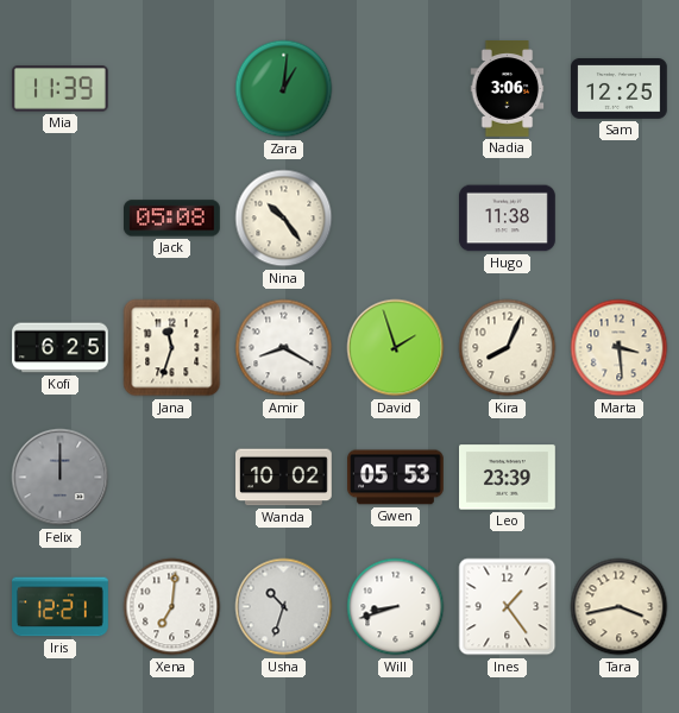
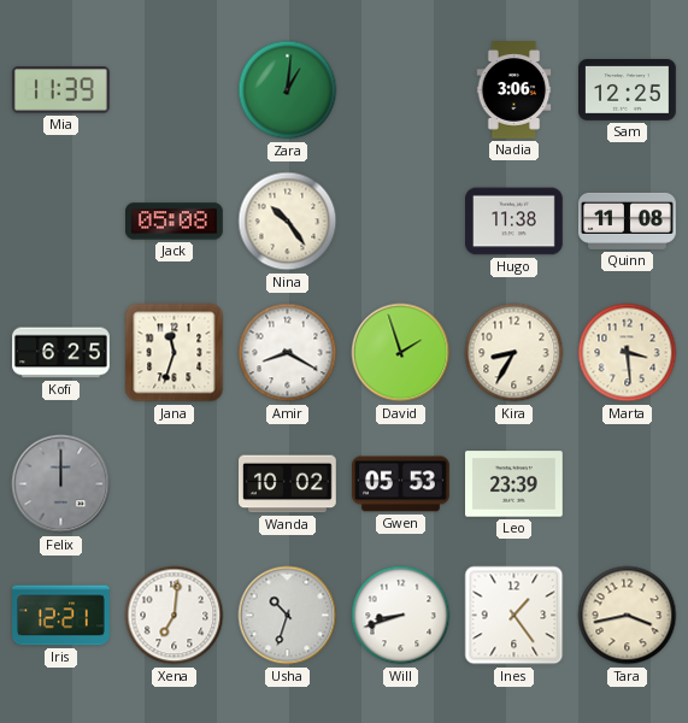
Quinn: none -> 11:08
Kira: 8:04 -> 8:35
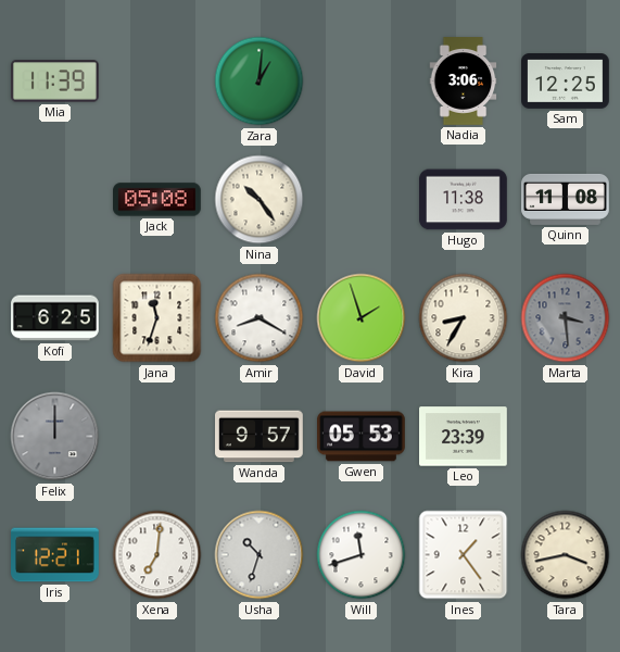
Marta dial: cream -> grey
Wanda: 10:02 -> 9:57
Will: 8:42 -> 11:42
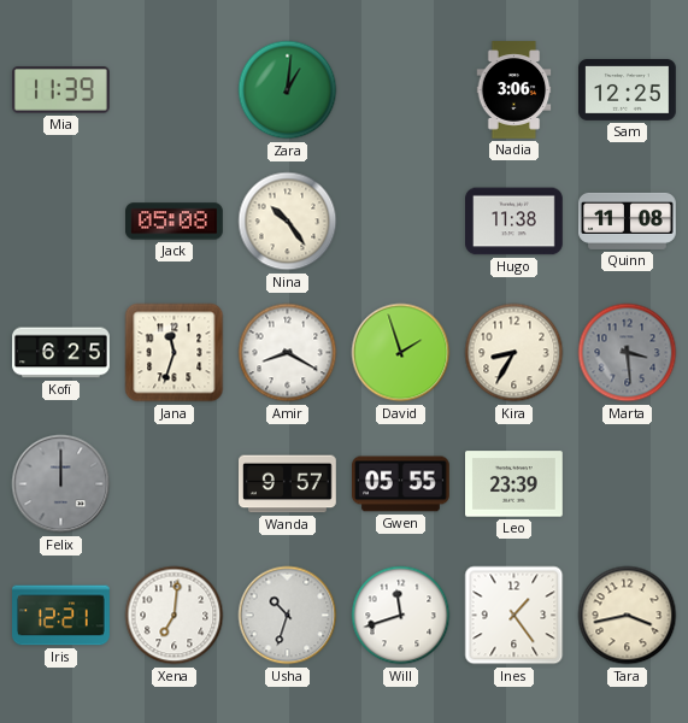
Gwen: 05:53 -> 05:55
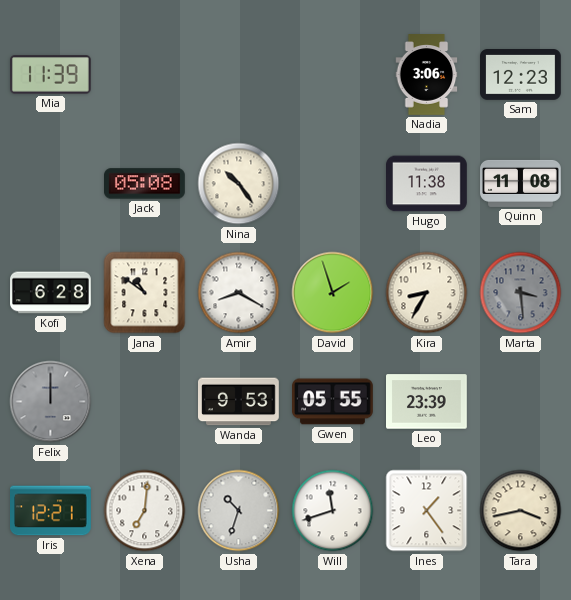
Zara: 1:01 -> none
Sam: 12:25 -> 12:23
Kofi: 6:25 -> 6:28
Jana: 11:33 -> 10:51
Wanda: 9:57 -> 9:53
